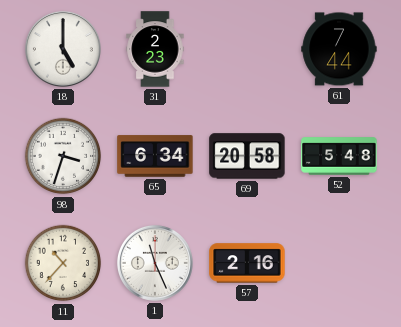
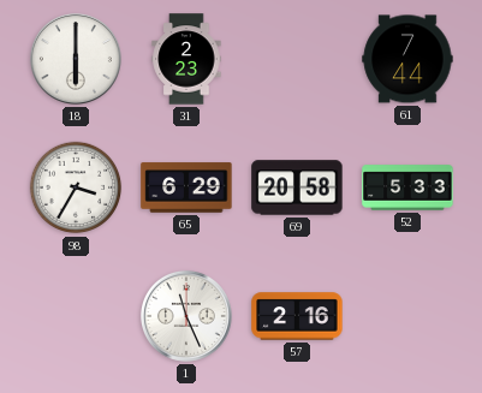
18: 5:00 -> 6:00
98: 3:33 -> 3:35
65: 6:34 -> 6:29
52: 5:48 -> 5:33
11: 10:37 -> none
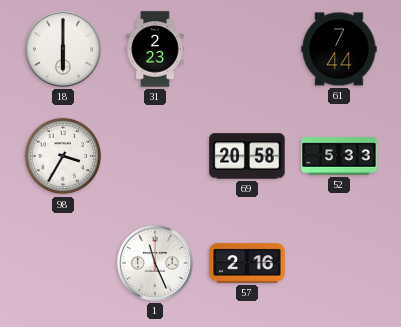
65: 6:29 -> none
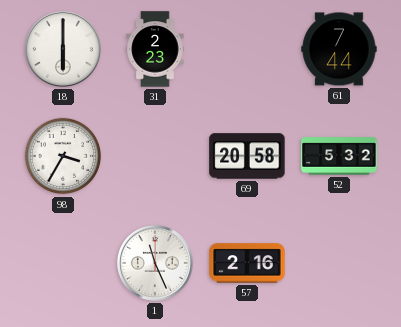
52: 5:33 -> 5:32
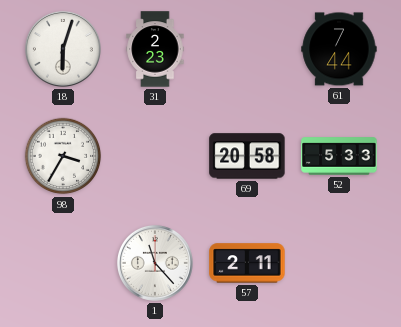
18: 6:00 -> 6:03
52: 5:32 -> 5:33
1: 11:26 -> 11:23
57: 2:16 -> 2:11
